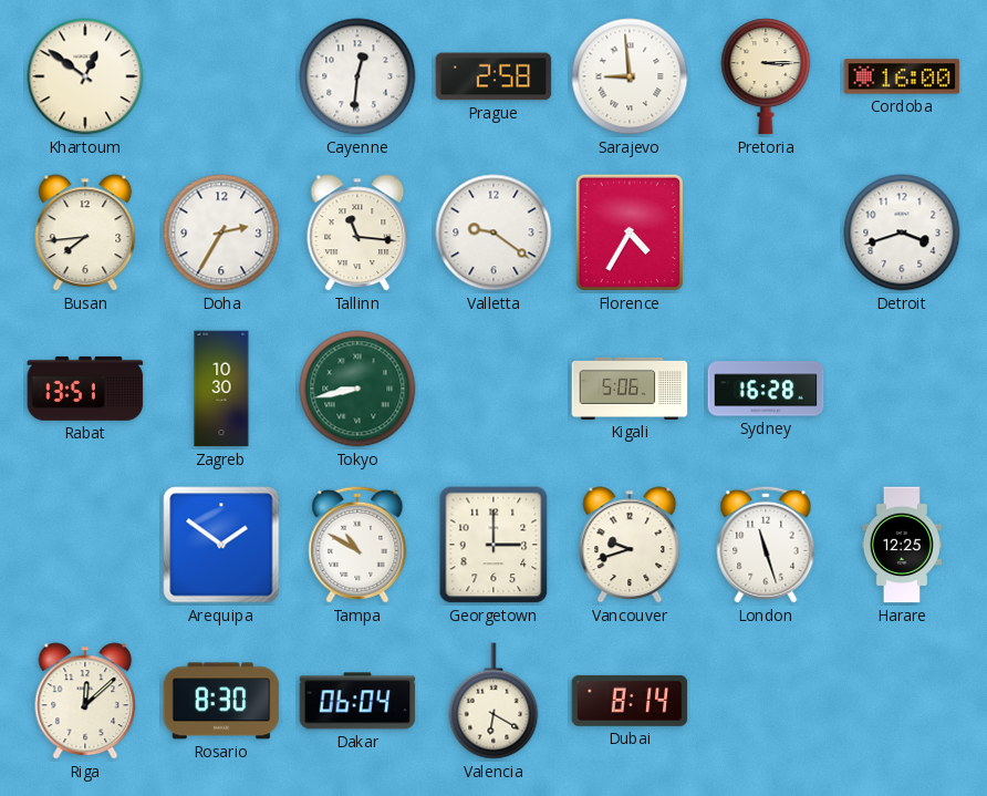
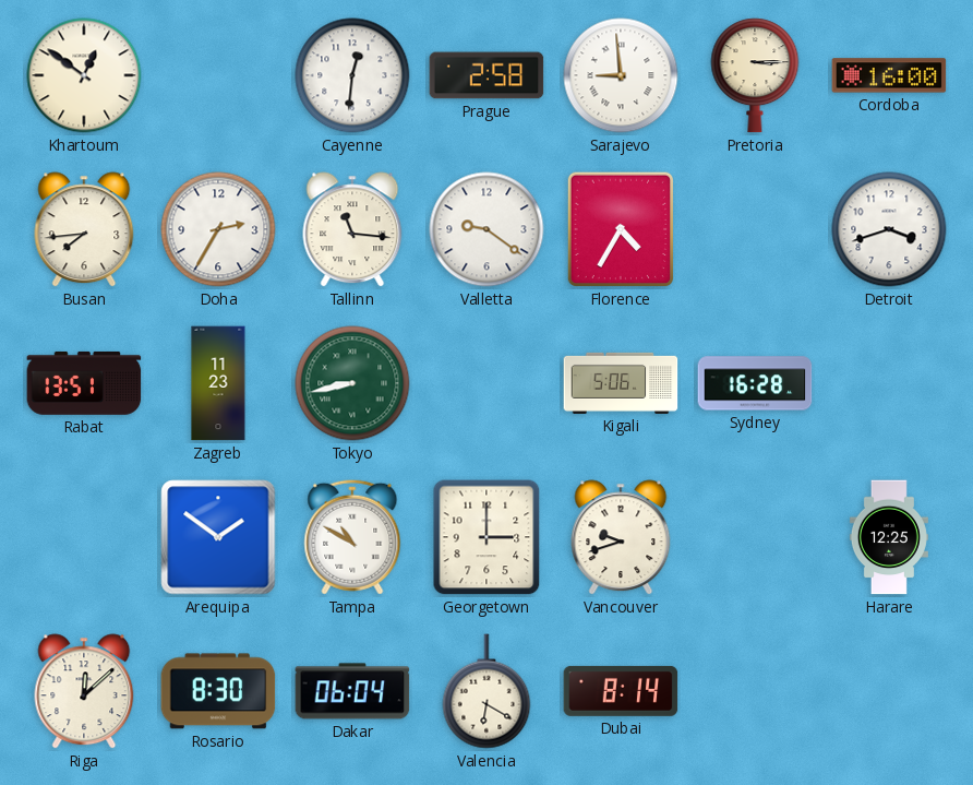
Zagreb: 10:30 -> 11:23
London: 11:27 -> none
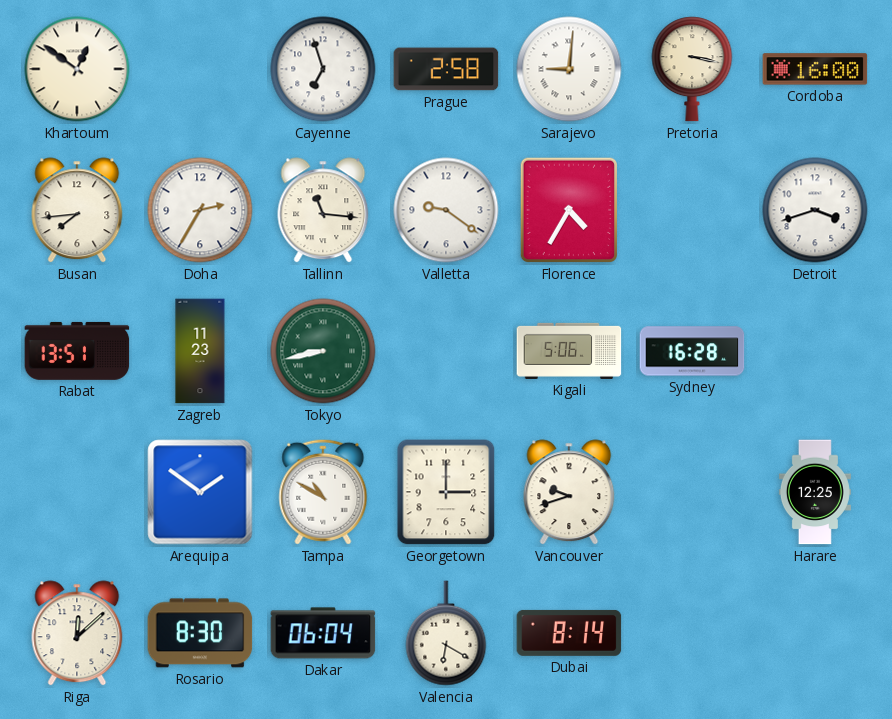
Cayenne: 12:31 -> 6:57
Sarajevo: 8:59 -> 9:01
Pretoria: 3:15 -> 3:17
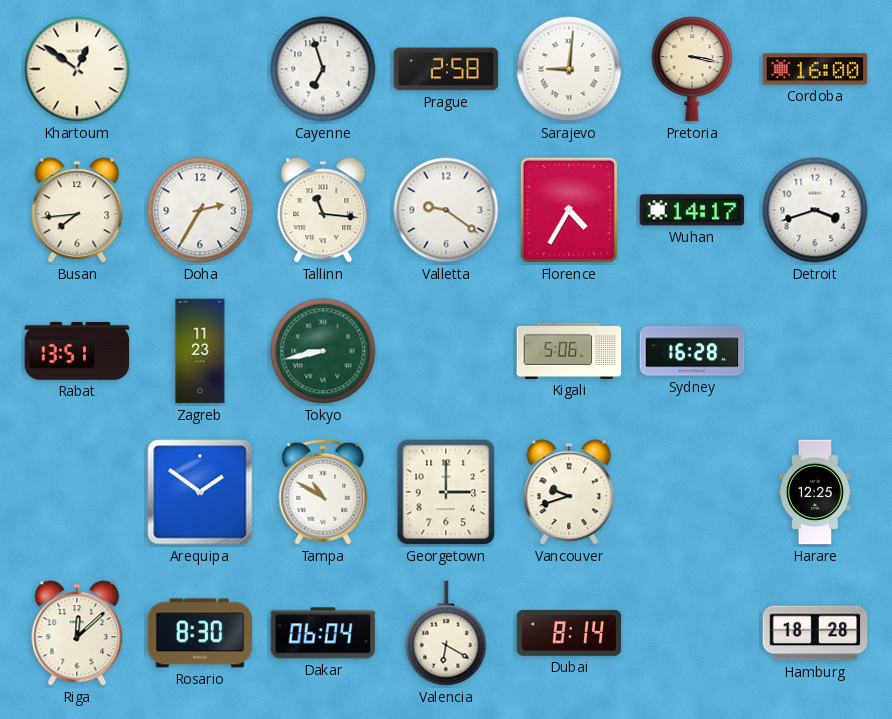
Wuhan: none -> 14:17
Hamburg: none -> 18:28
